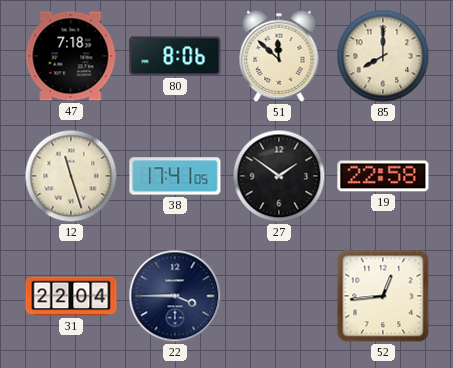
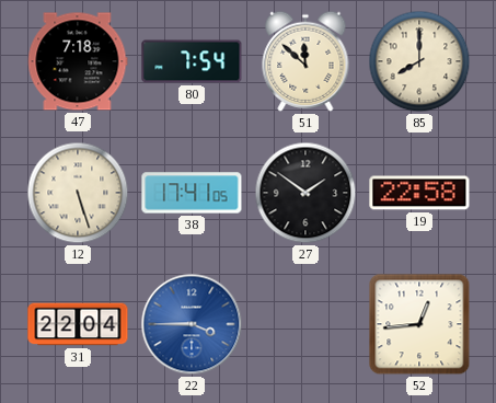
80: 8:06 -> 7:54
12: 11:27 -> 5:27
22 dial: navy -> blue
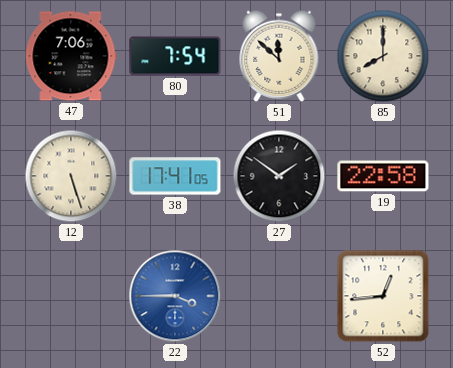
47: 7:18 -> 7:06
31: 22:04 -> none
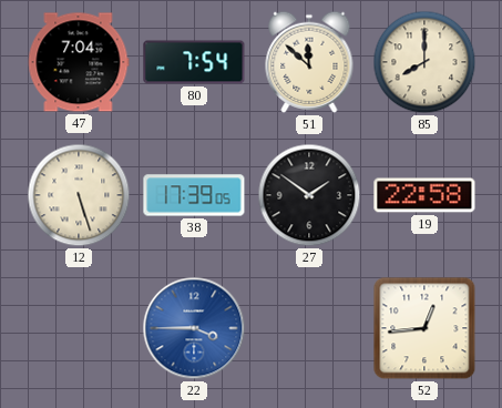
47: 7:06 -> 7:04
38: 17:41 -> 17:39
